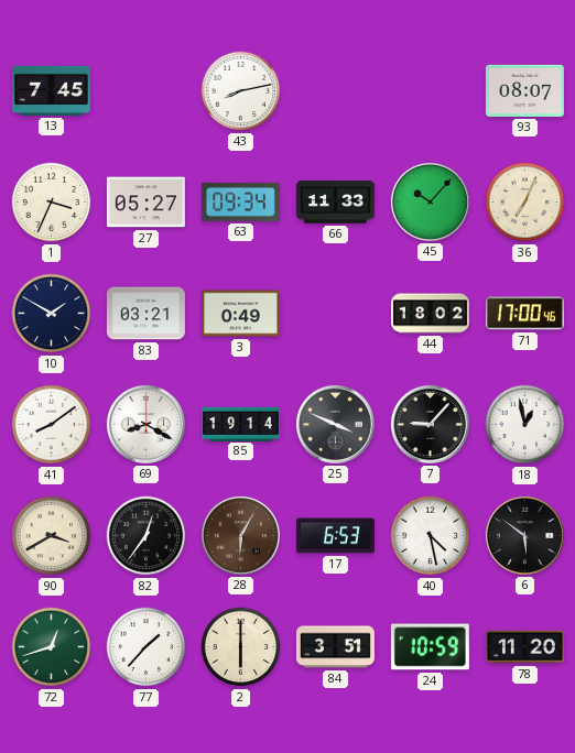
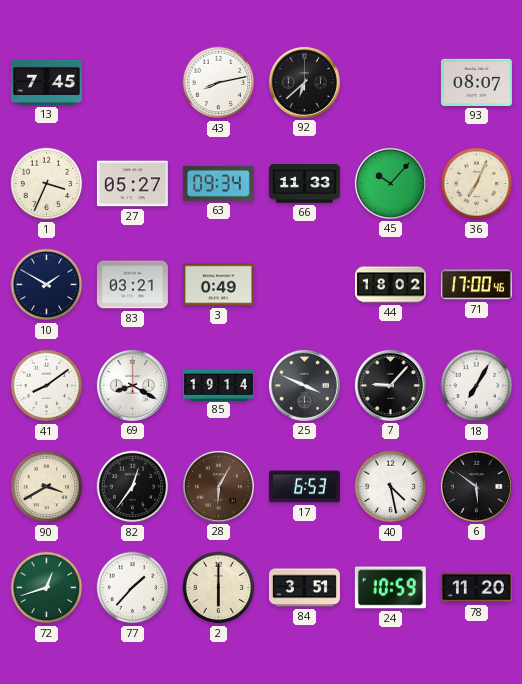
92: none -> 6:38
18: 12:58 -> 7:05
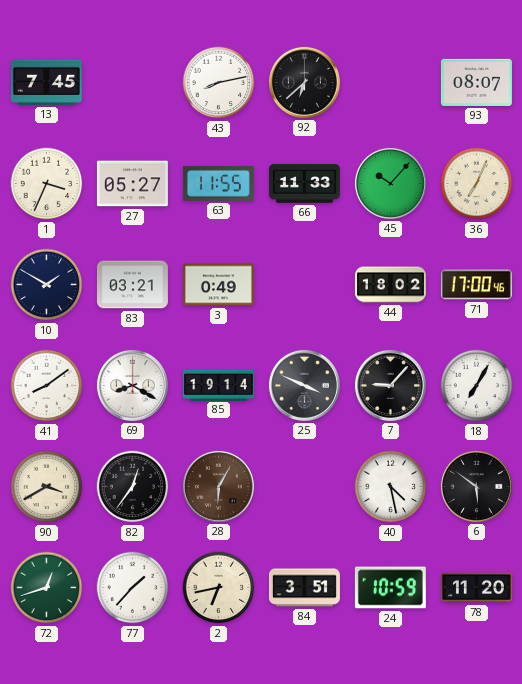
63: 09:34 -> 11:55
17: 6:53 -> none
2: 6:00 -> 6:43
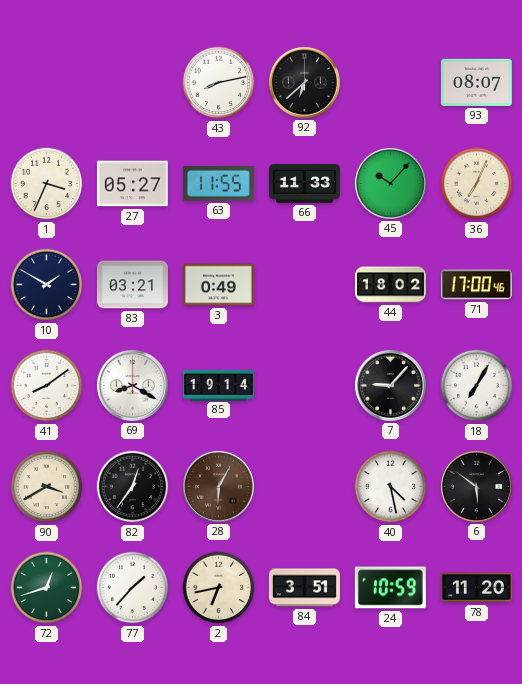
13: 7:45 -> none
25: 3:49 -> none
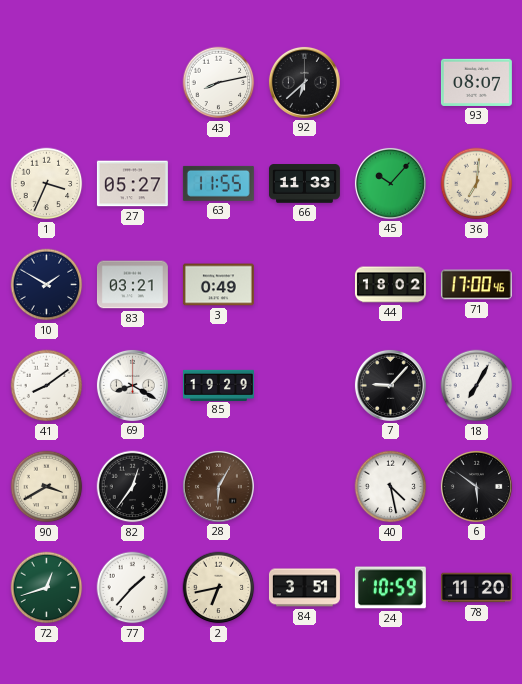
36: 7:04 -> 7:01
85: 19:14 -> 19:29
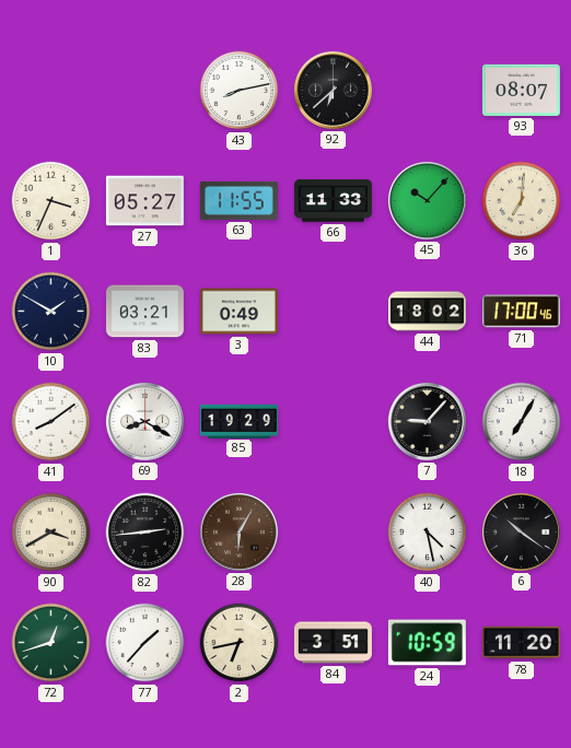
82: 12:36 -> 2:44
6: 5:51 -> 10:21
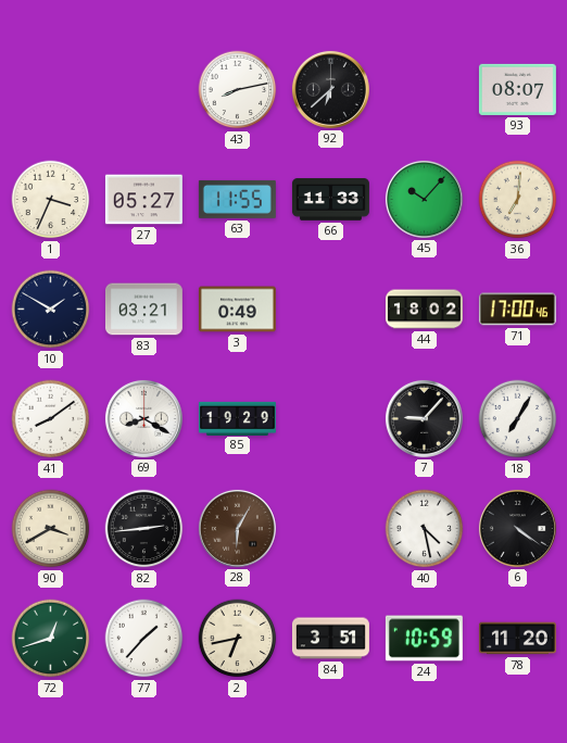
6: 10:21 -> 4:21
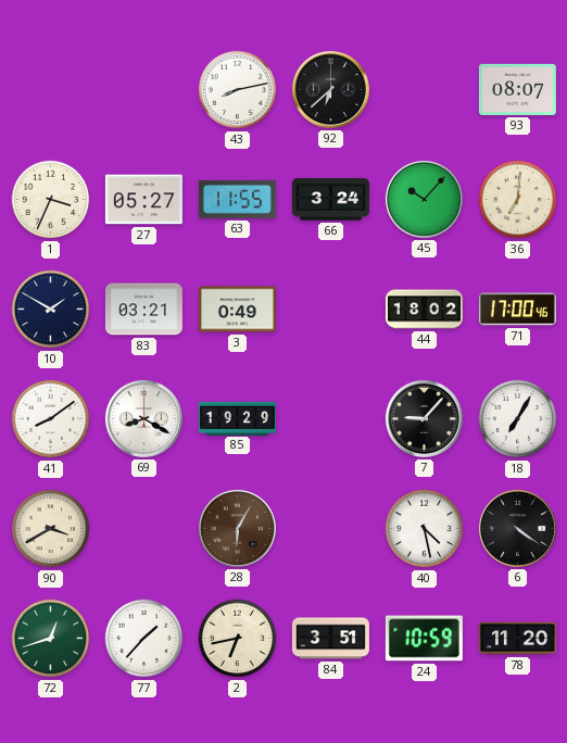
66: 11:33 -> 3:24
82: 2:44 -> none
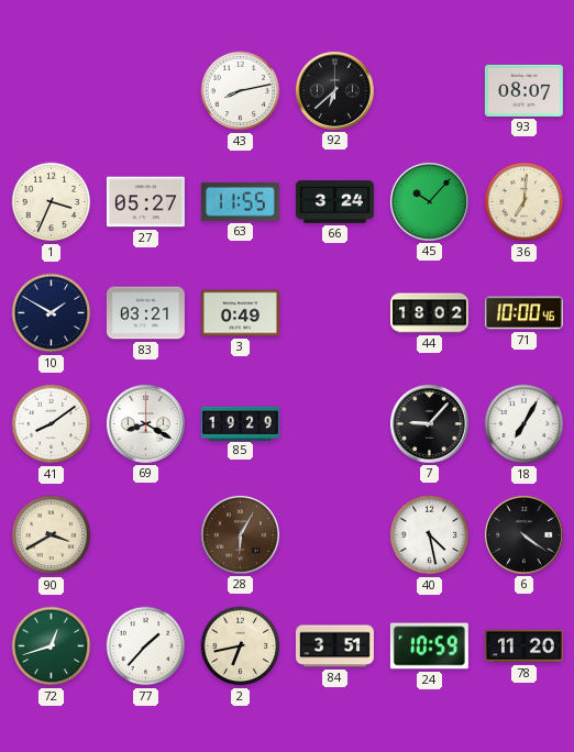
71: 17:00 -> 10:00
